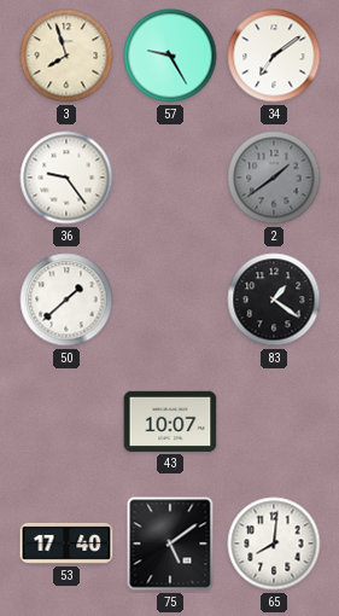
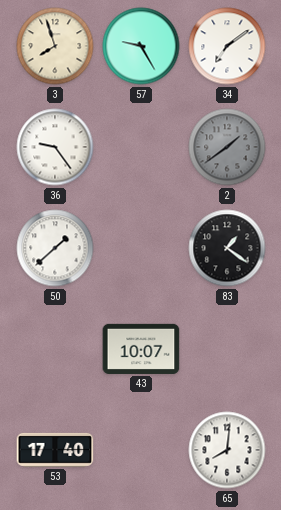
75: 5:09 -> none
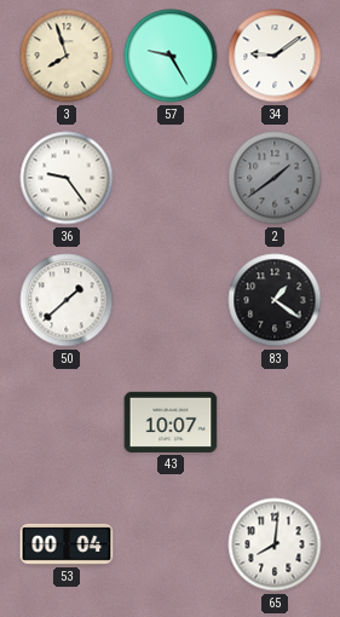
34: 7:09 -> 9:09
53: 17:40 -> 00:04
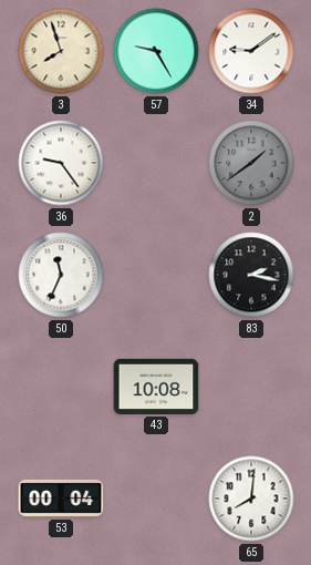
50: 1:38 -> 11:34
83: 1:21 -> 2:17
43: 10:07 -> 10:08
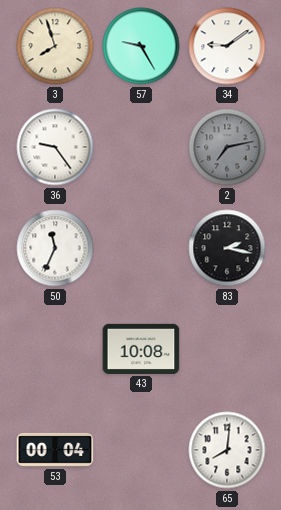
2: 1:39 -> 7:13
